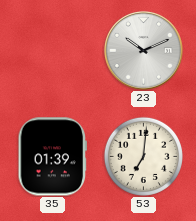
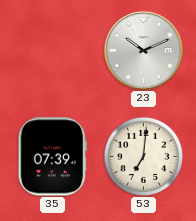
35: 01:39 -> 07:39
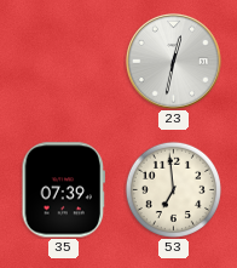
23: 10:11 -> 12:32
53: 7:01 -> 6:59
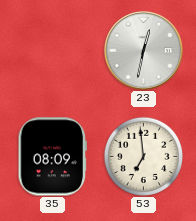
35: 07:39 -> 08:09
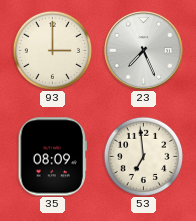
93: none -> 3:00
23: 12:32 -> 7:26
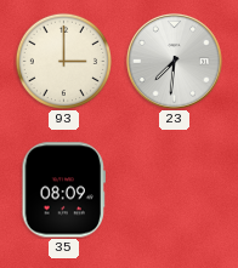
23: 7:26 -> 7:31
53: 6:59 -> none
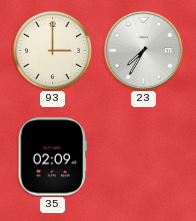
23: 7:31 -> 7:35
35: 08:09 -> 02:09
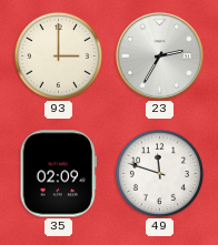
23: 7:35 -> 2:35
49: none -> 11:48
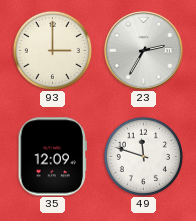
35: 02:09 -> 12:09
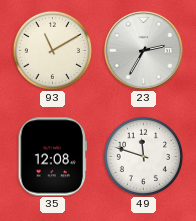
93: 3:00 -> 11:10
35: 12:09 -> 12:08
